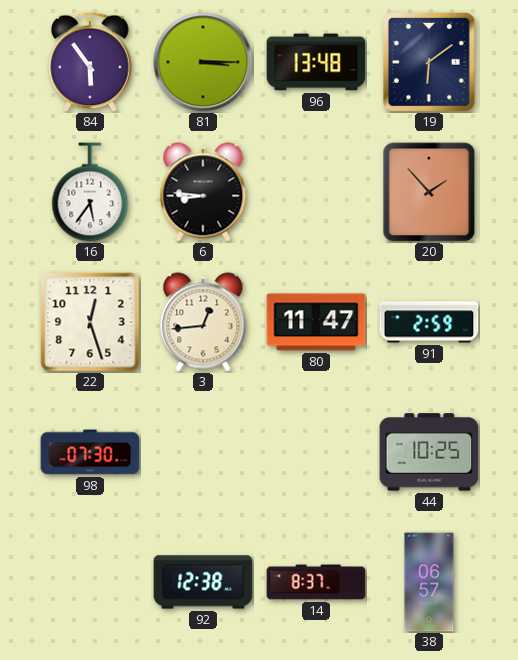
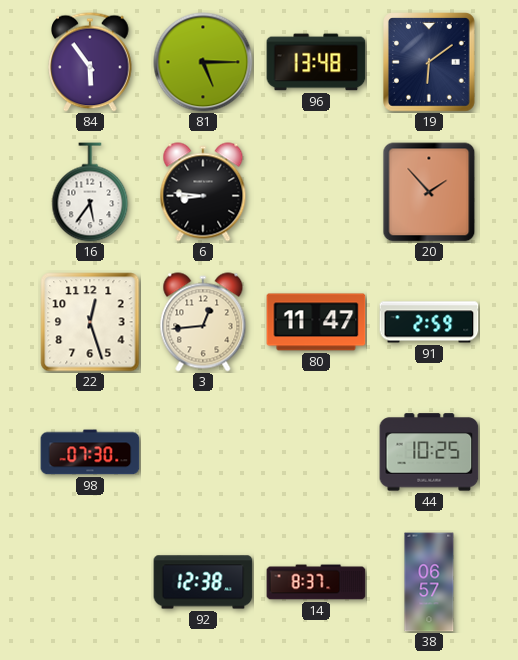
81: 3:15 -> 5:15
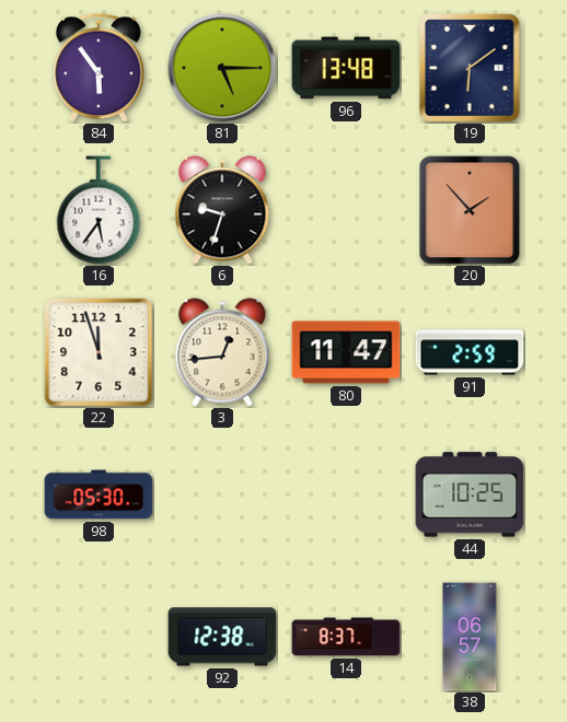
6: 8:46 -> 9:33
22: 12:27 -> 11:57
98: 07:30 -> 05:30
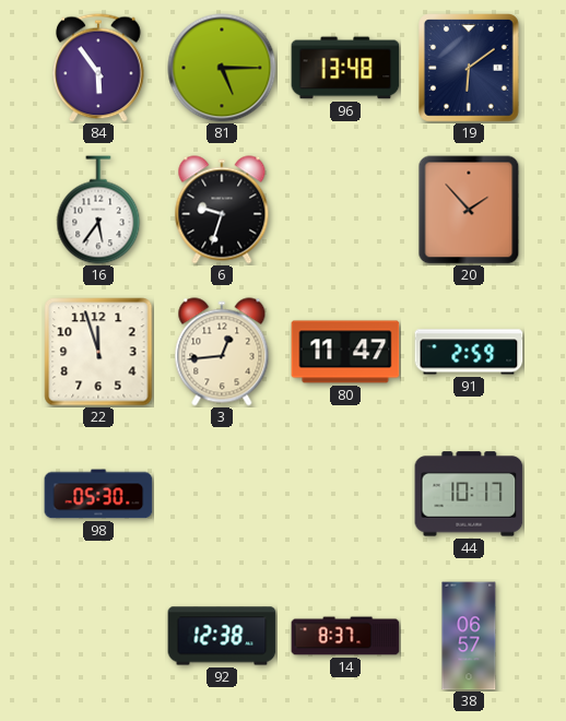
44: 10:25 -> 10:17
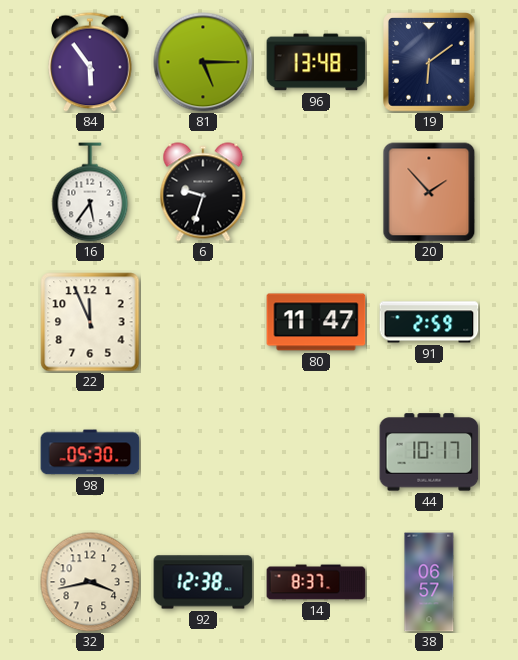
22: 11:57 -> 11:56
3: 12:44 -> none
32: none -> 3:43
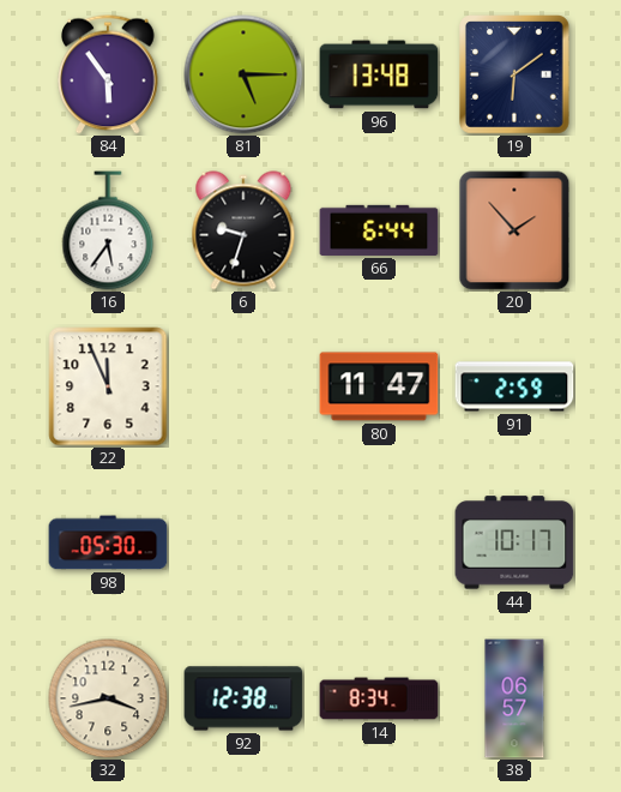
66: none -> 6:44
14: 8:37 -> 8:34
